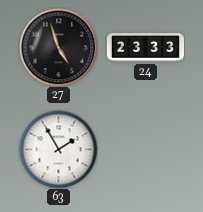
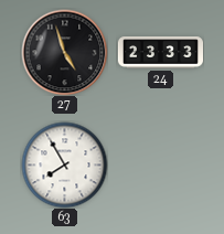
63: 1:55 -> 7:55
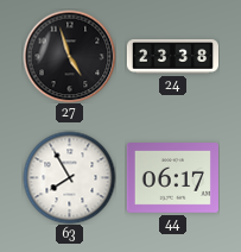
24: 23:33 -> 23:38
44: none -> 06:17
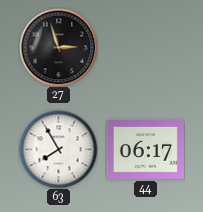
27: 4:57 -> 2:57
24: 23:38 -> none
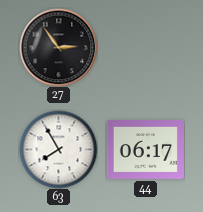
27: 2:57 -> 2:54
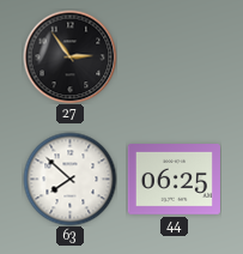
63: 7:55 -> 7:52
44: 06:17 -> 06:25
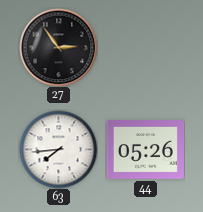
63: 7:52 -> 7:44
44: 06:25 -> 05:26
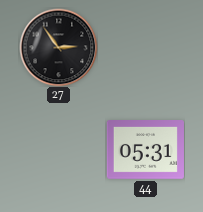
63: 7:44 -> none
44: 05:26 -> 05:31
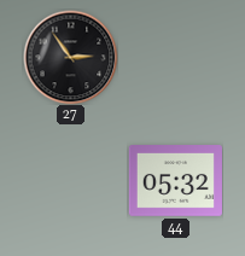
44: 05:31 -> 05:32
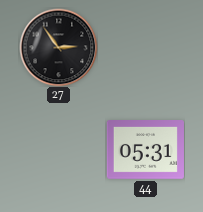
44: 05:32 -> 05:31
